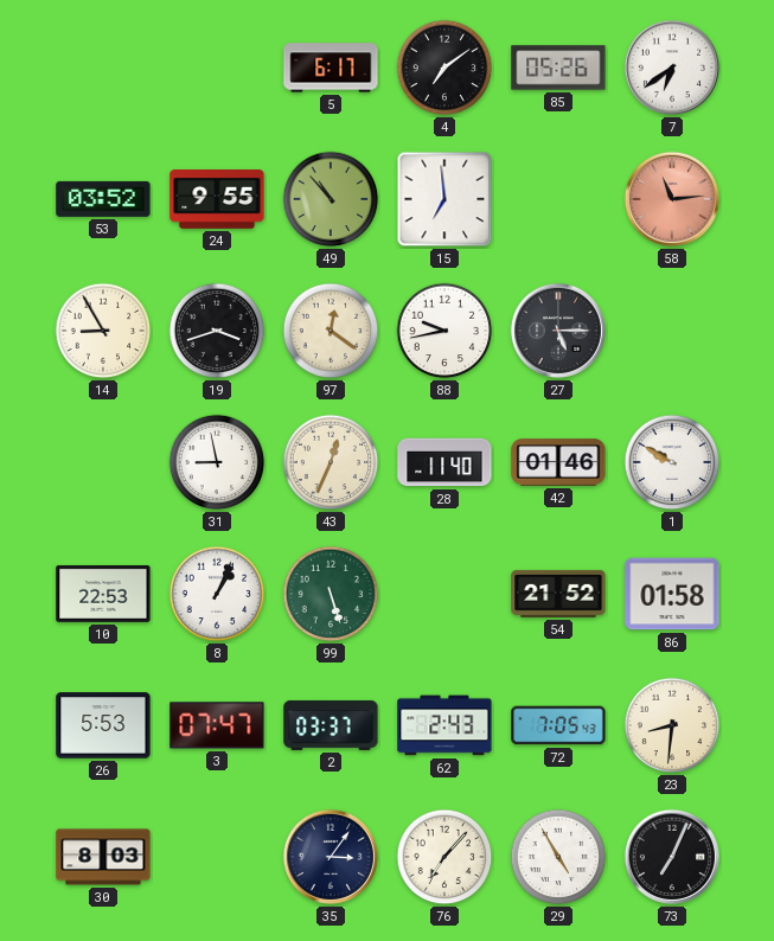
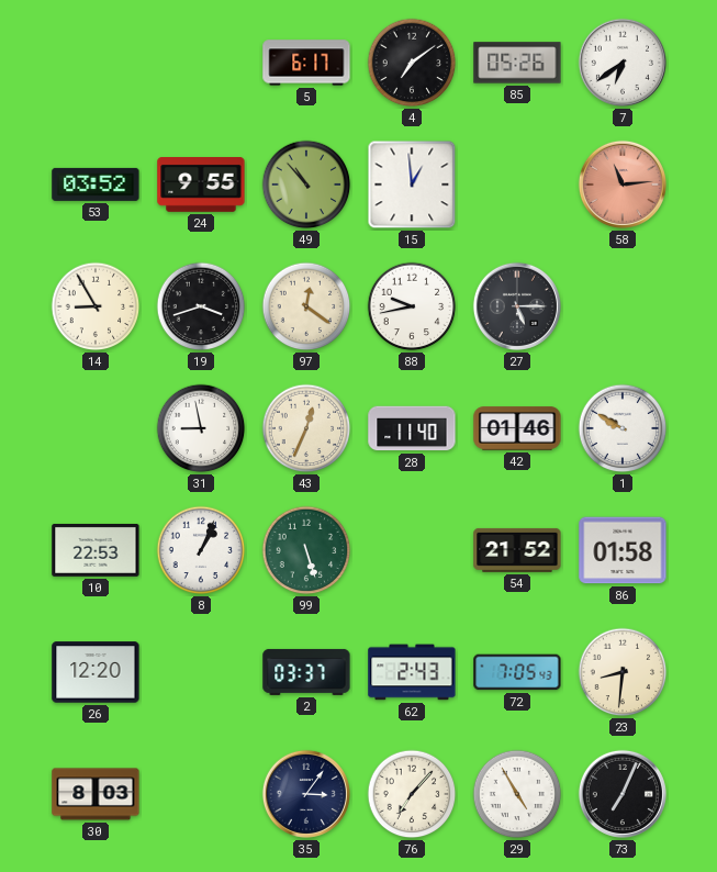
15: 6:59 -> 12:59
26: 5:53 -> 12:20
3: 07:47 -> none
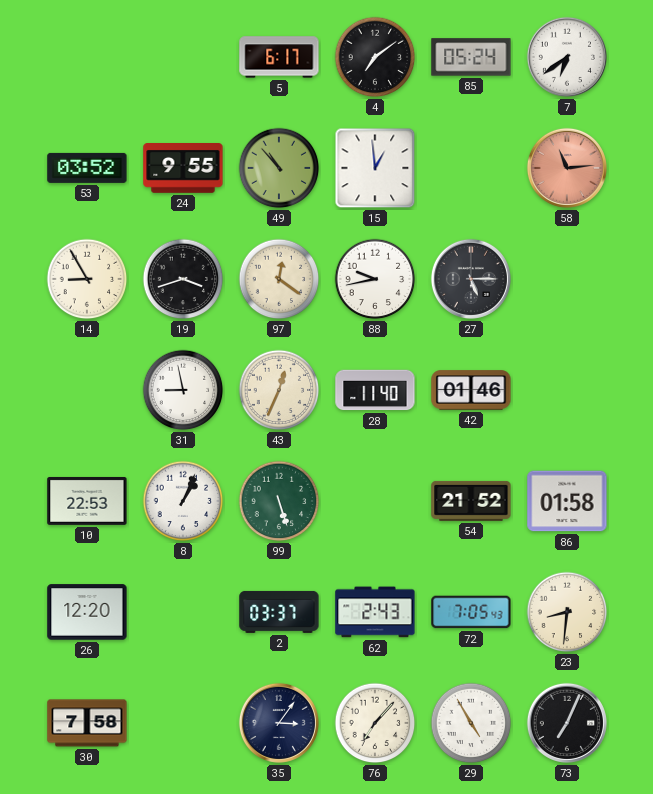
85: 05:26 -> 05:24
1: 9:50 -> none
30: 8:03 -> 7:58
